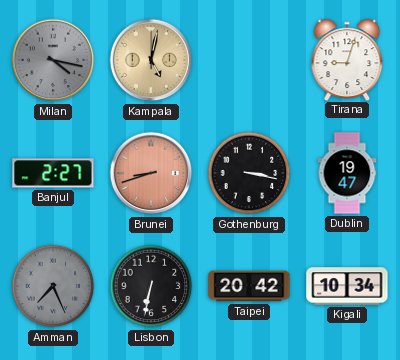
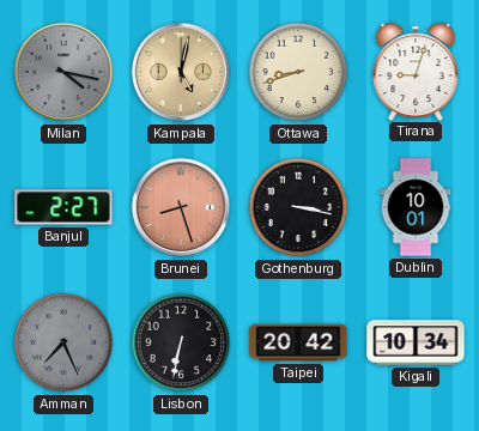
Ottawa: none -> 8:42
Brunei: 8:42 -> 8:27
Dublin: 19:47 -> 10:01
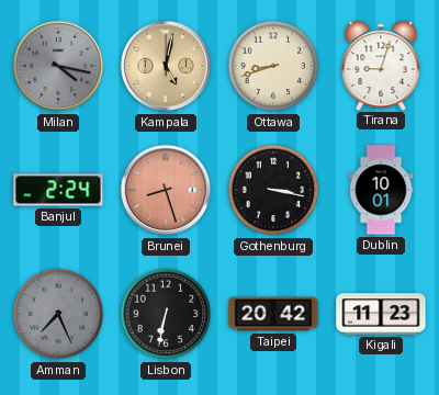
Banjul: 2:27 -> 2:24
Kigali: 10:34 -> 11:23
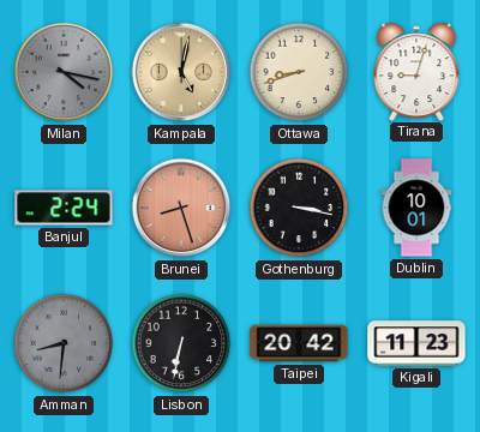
Amman: 7:26 -> 8:31
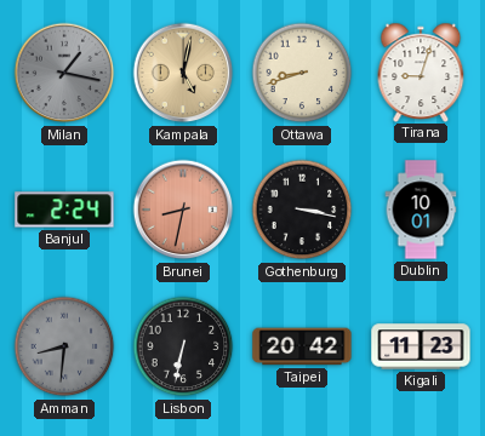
Milan: 4:17 -> 1:17
Brunei: 8:27 -> 8:32
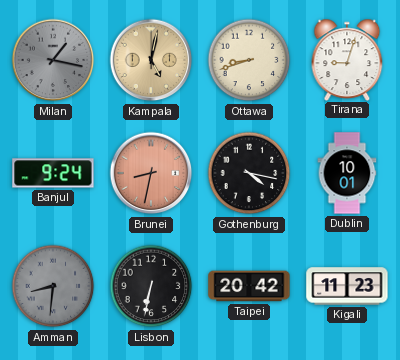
Banjul: 2:24 -> 9:24
Gothenburg: 3:17 -> 4:17
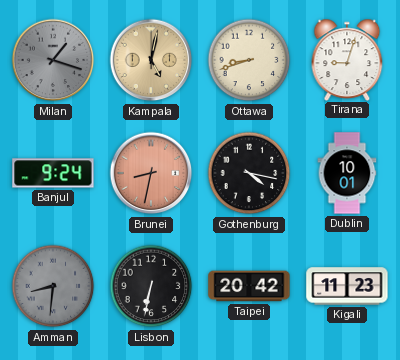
Milan: 1:17 -> 1:18
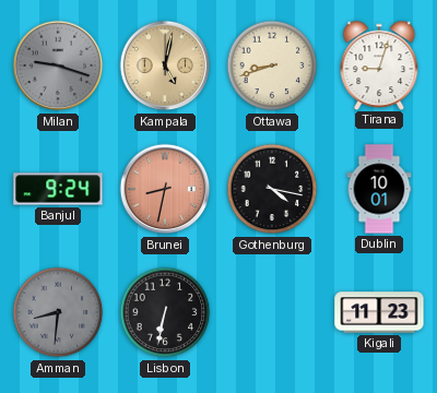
Milan: 1:18 -> 9:18
Taipei: 20:42 -> none
